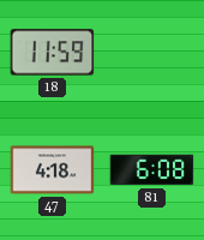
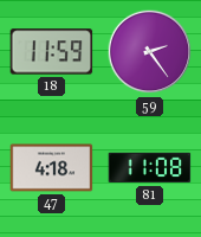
59: none -> 2:24
81: 6:08 -> 11:08
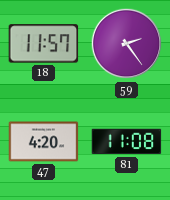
18: 11:59 -> 11:57
47: 4:18 -> 4:20
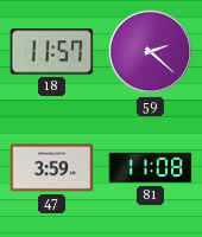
59: 2:24 -> 2:22
47: 4:20 -> 3:59
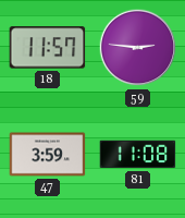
59: 2:22 -> 2:46
